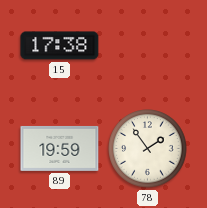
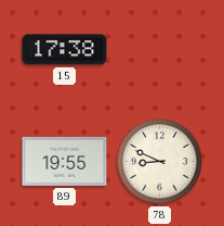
89: 19:59 -> 19:55
78: 1:54 -> 8:49
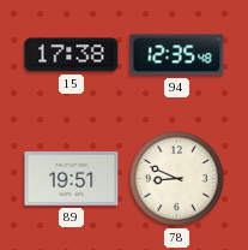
94: none -> 12:35
89: 19:55 -> 19:51
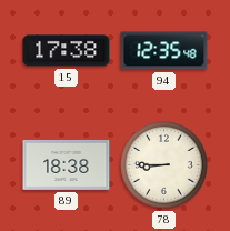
89: 19:51 -> 18:38
78: 8:49 -> 8:45
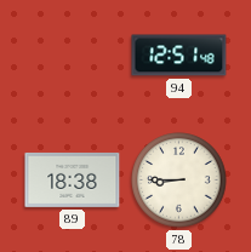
15: 17:38 -> none
94: 12:35 -> 12:51
